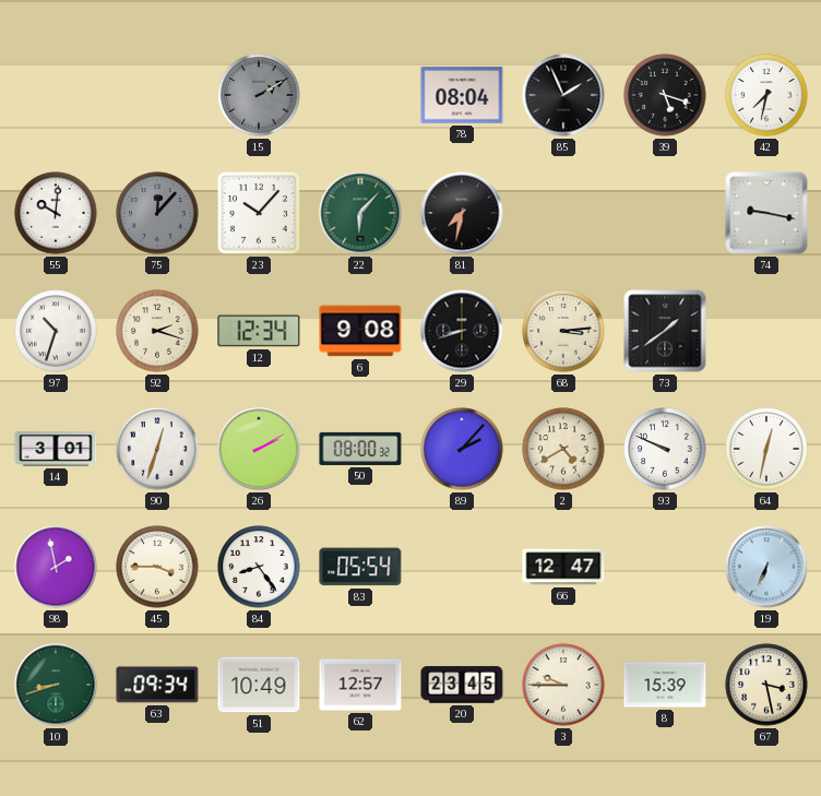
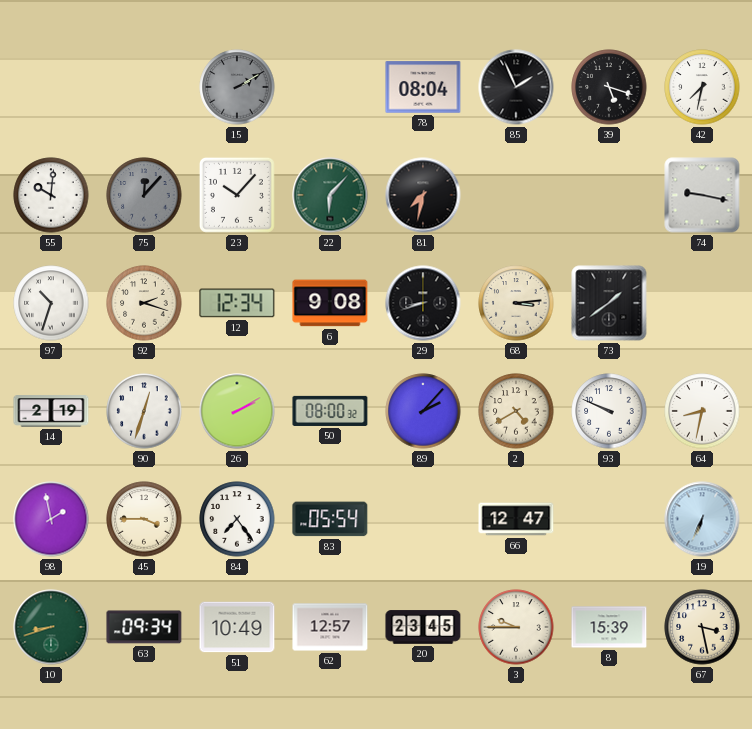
14: 3:01 -> 2:19
64: 12:32 -> 8:32
84: 8:24 -> 7:24
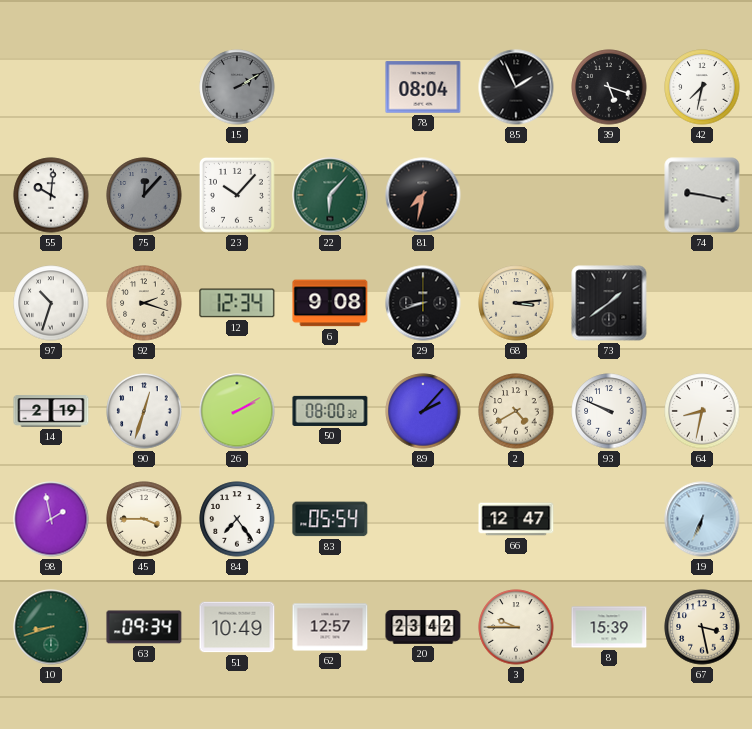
20: 23:45 -> 23:42
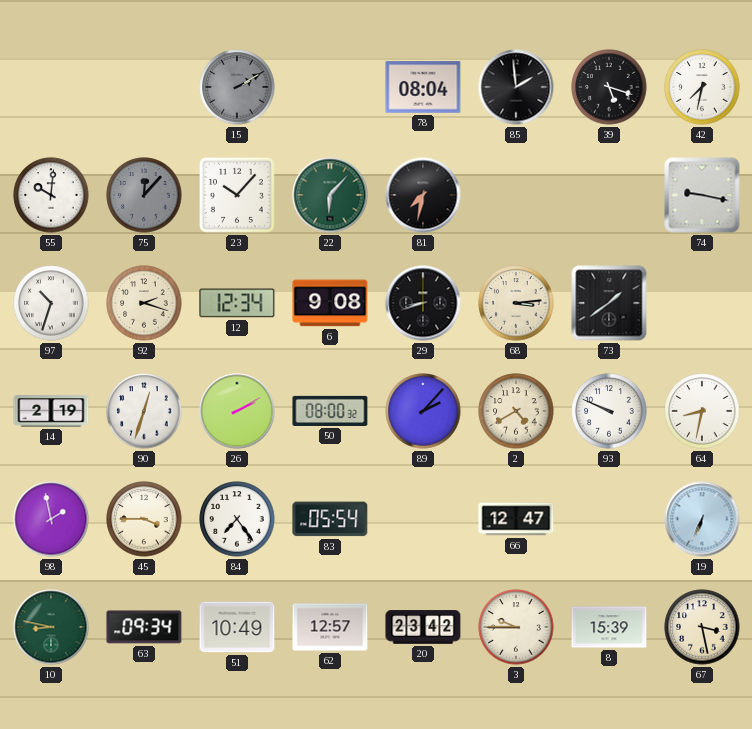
85: 1:56 -> 1:59
10: 8:42 -> 8:47
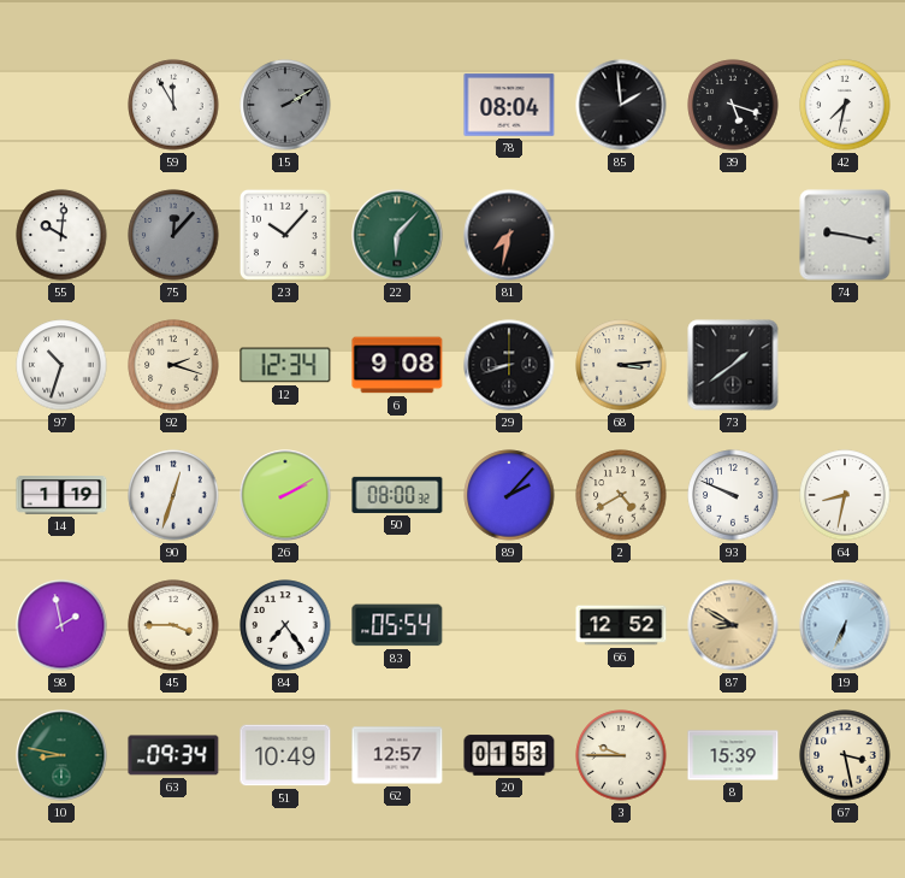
59: none -> 11:55
14: 2:19 -> 1:19
66: 12:47 -> 12:52
87: none -> 8:50
20: 23:42 -> 01:53
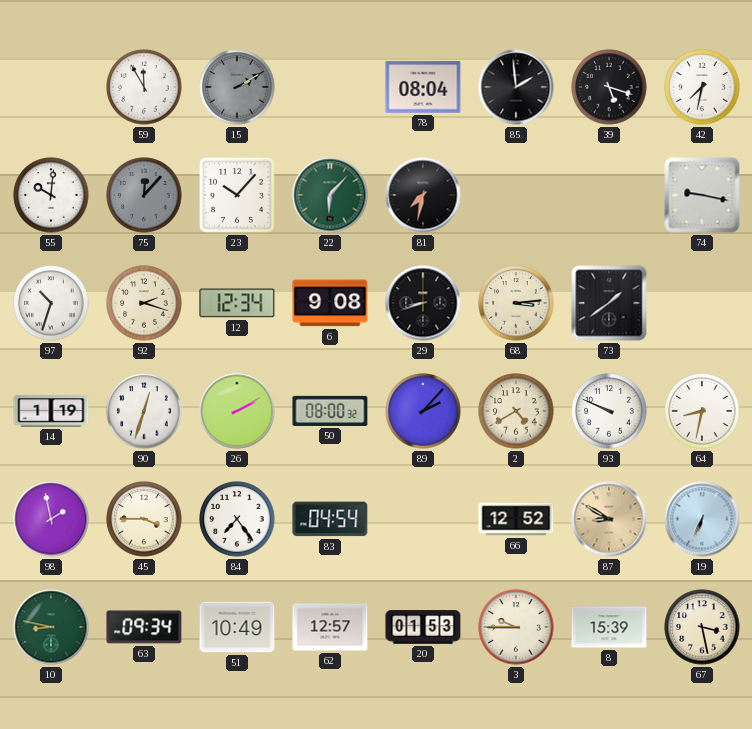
83: 05:54 -> 04:54
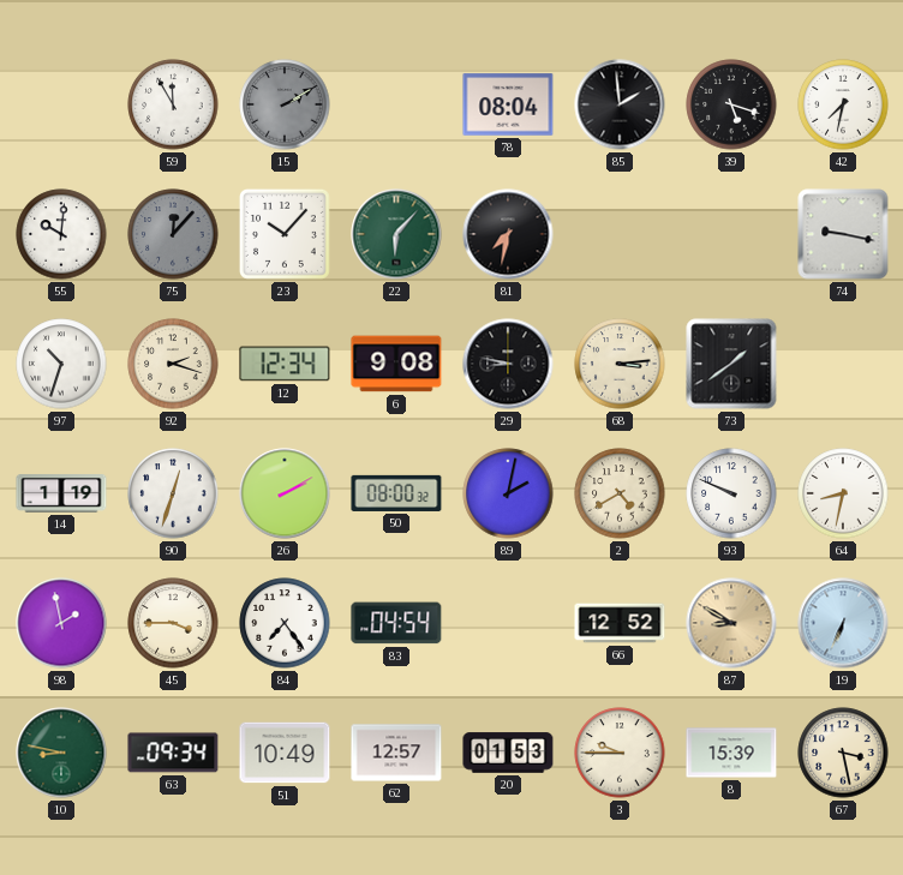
29: 8:42 -> 8:47
89: 2:07 -> 2:02
